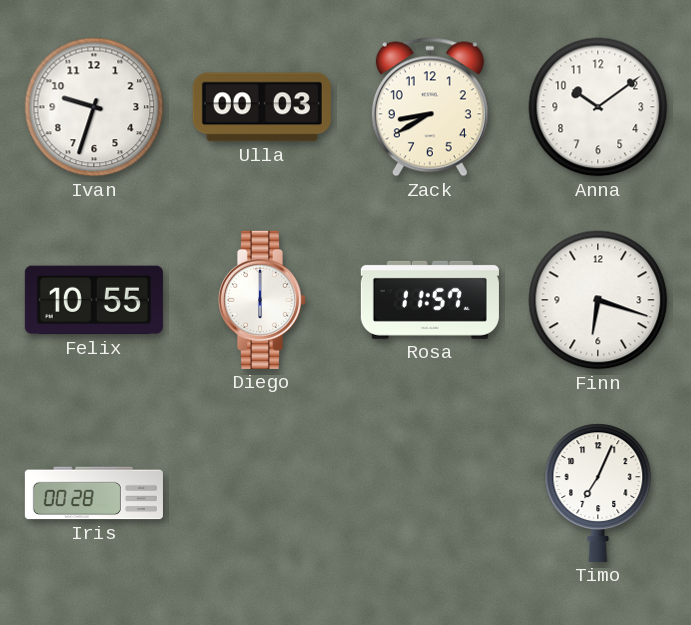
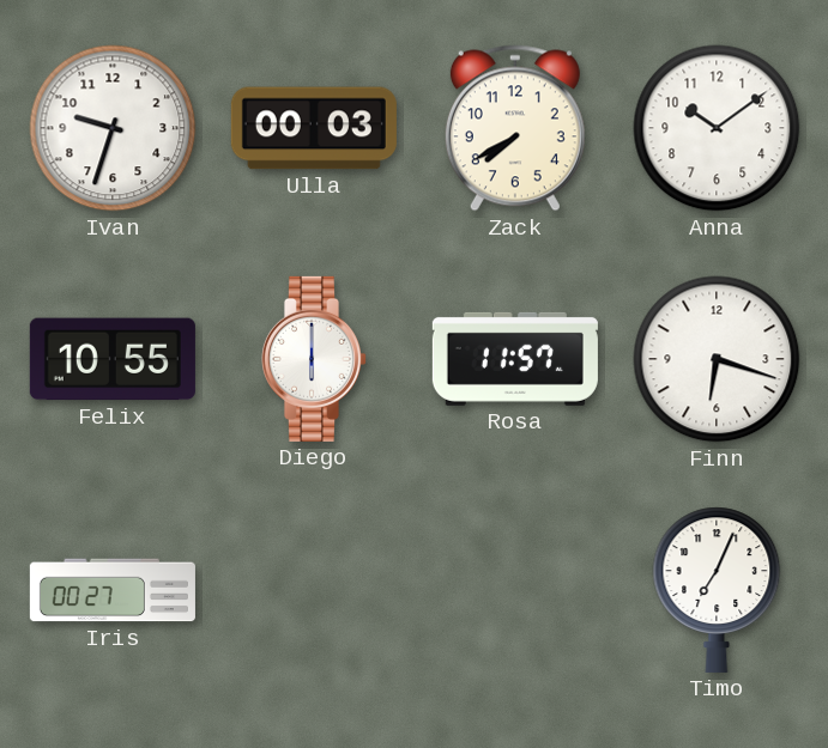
Zack: 8:40 -> 7:40
Iris: 00:28 -> 00:27
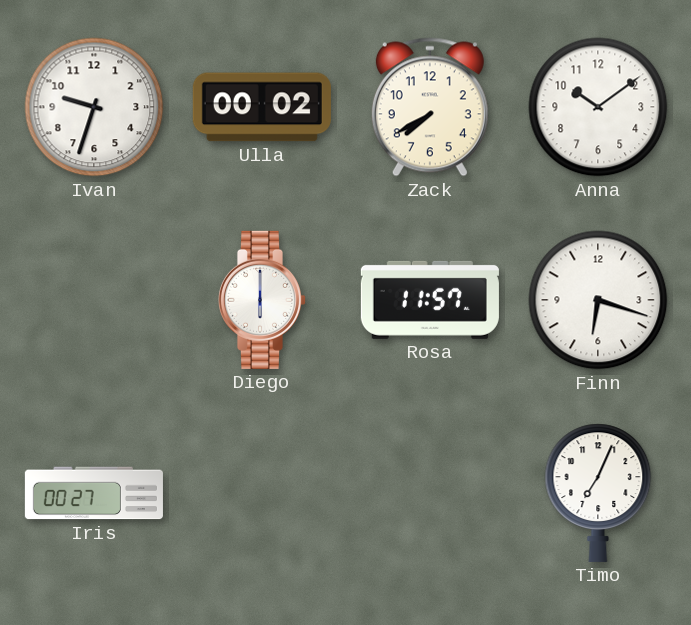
Ulla: 00:03 -> 00:02
Felix: 10:55 -> none
